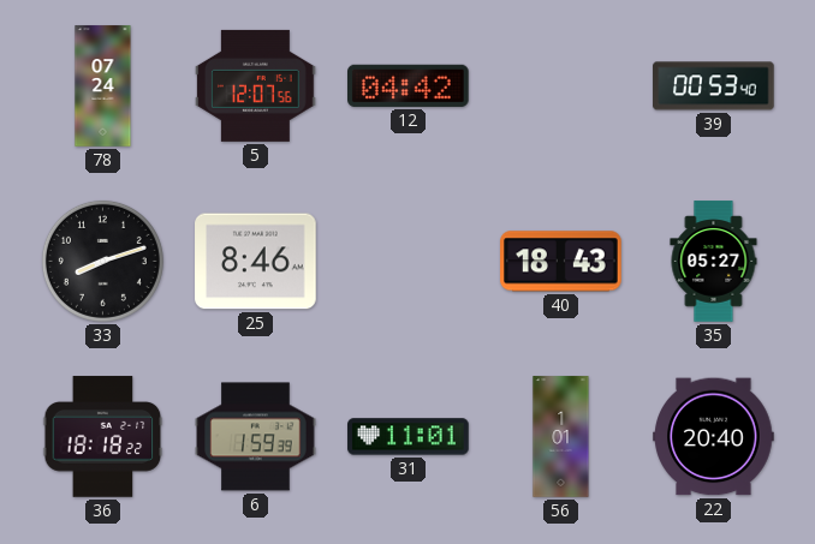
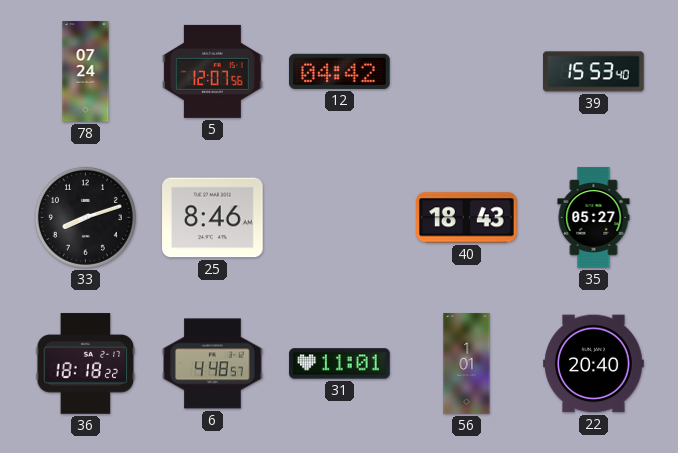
39: 00:53 -> 15:53
6: 1:59 -> 4:48
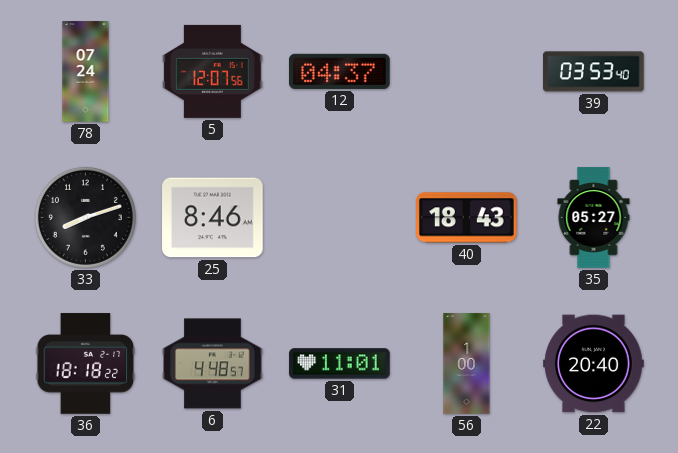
12: 04:42 -> 04:37
39: 15:53 -> 03:53
56: 1:01 -> 1:00
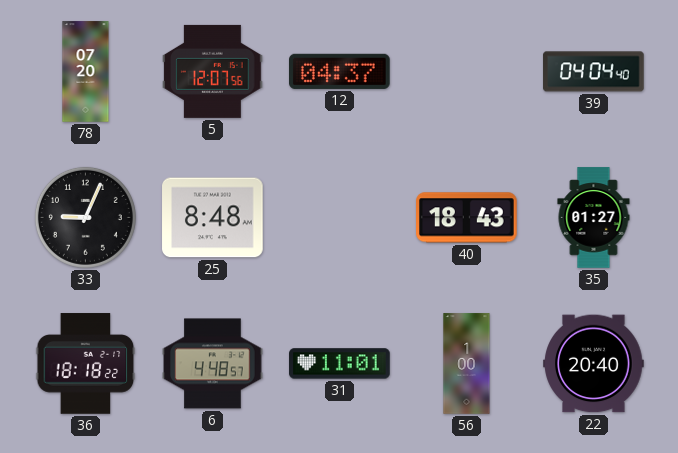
78: 07:24 -> 07:20
39: 03:53 -> 04:04
33: 8:12 -> 9:04
25: 8:46 -> 8:48
35: 05:27 -> 01:27
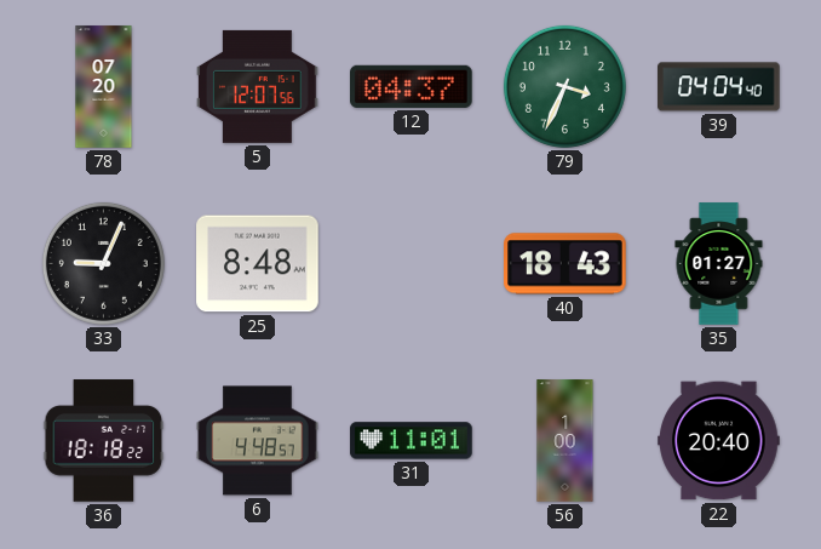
79: none -> 3:34
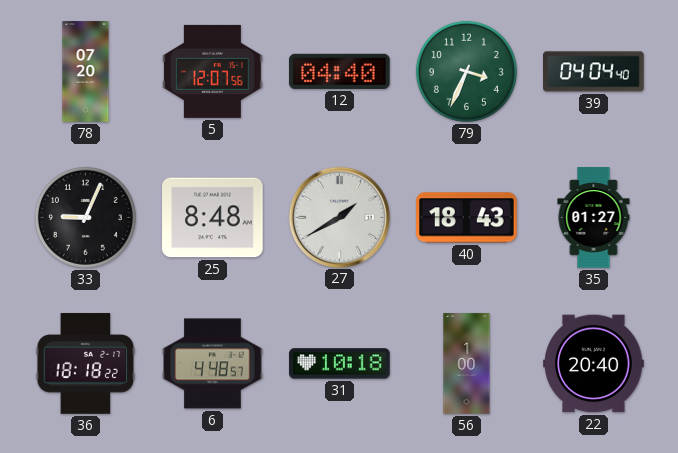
12: 04:37 -> 04:40
27: none -> 1:40
31: 11:01 -> 10:18
